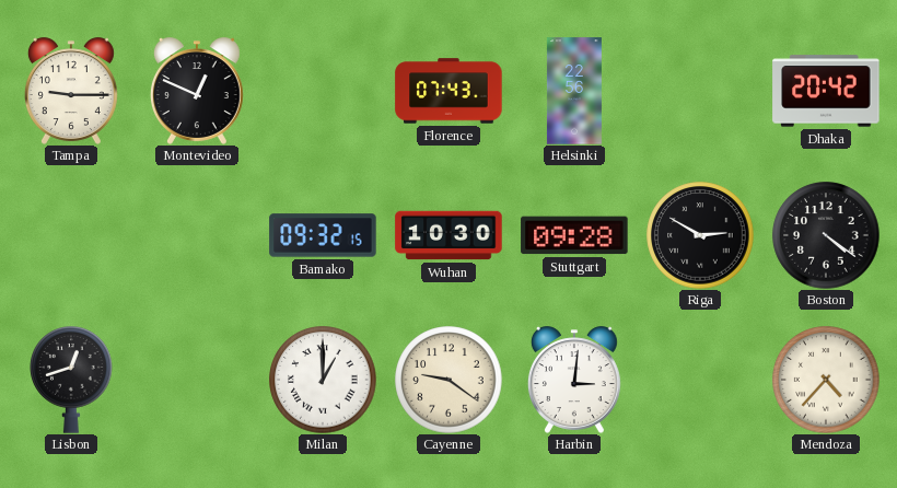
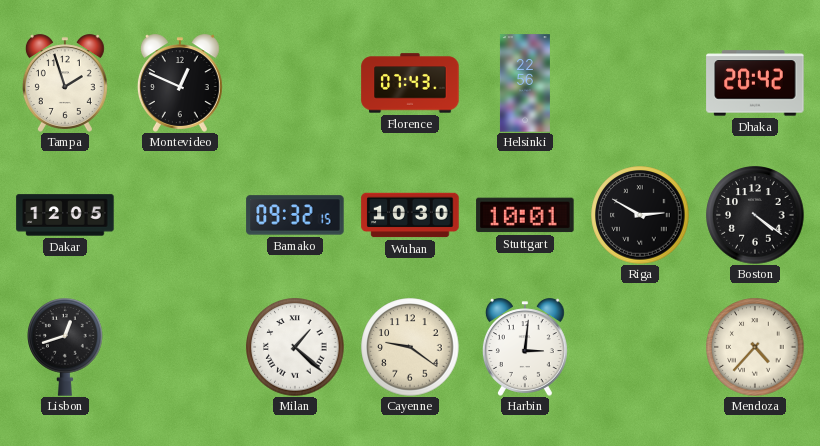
Tampa: 9:15 -> 1:57
Dakar: none -> 12:05
Stuttgart: 09:28 -> 10:01
Milan: 1:00 -> 1:22
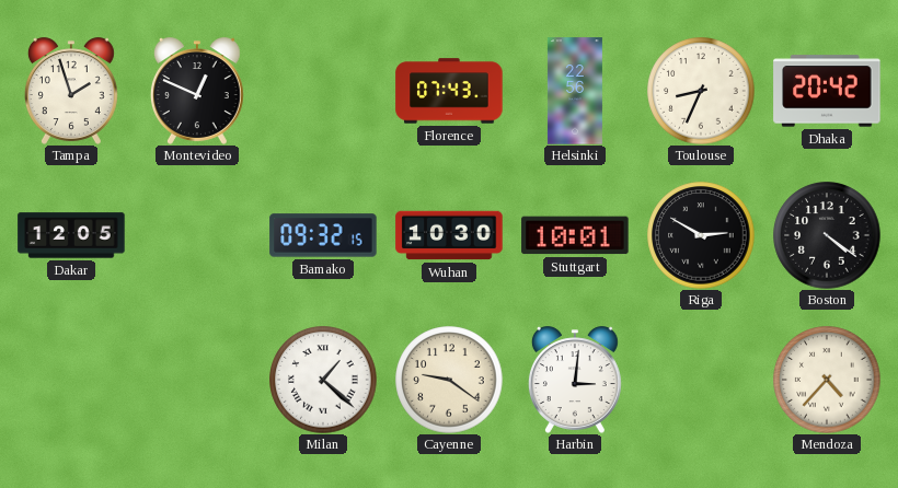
Toulouse: none -> 8:34
Lisbon: 12:42 -> none
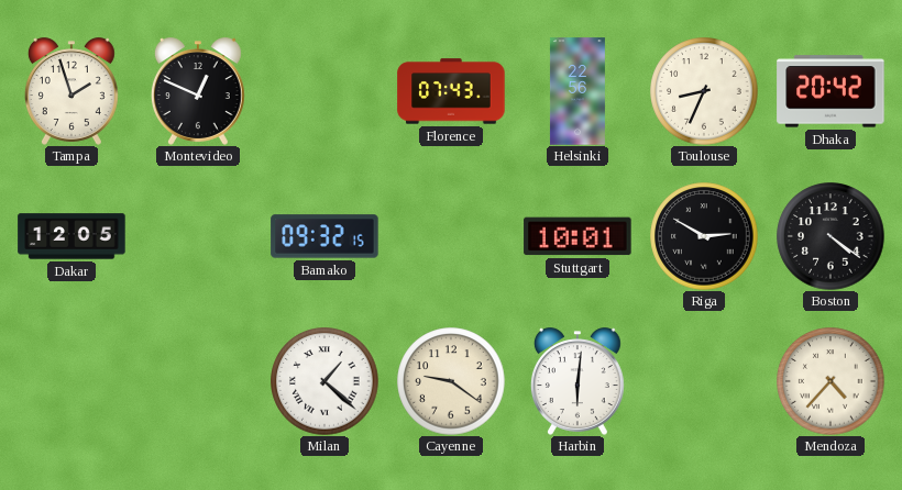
Wuhan: 10:30 -> none
Harbin: 3:01 -> 6:01
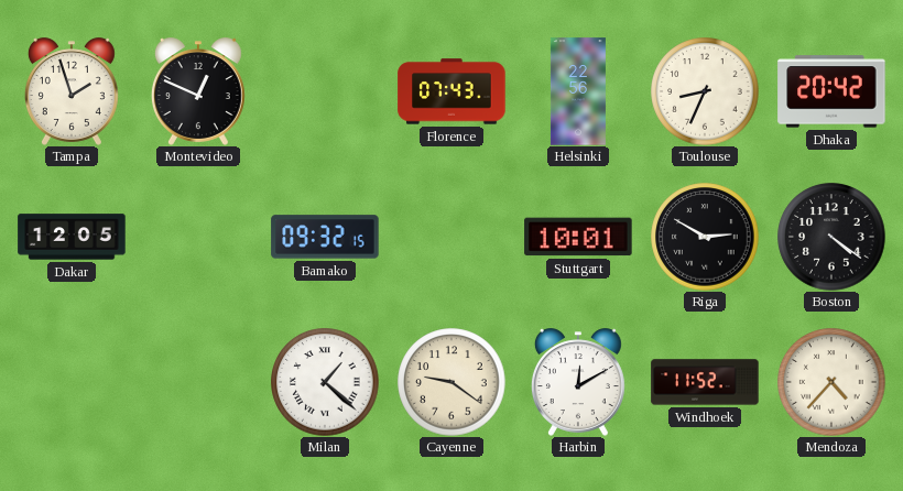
Harbin: 6:01 -> 12:10
Windhoek: none -> 11:52
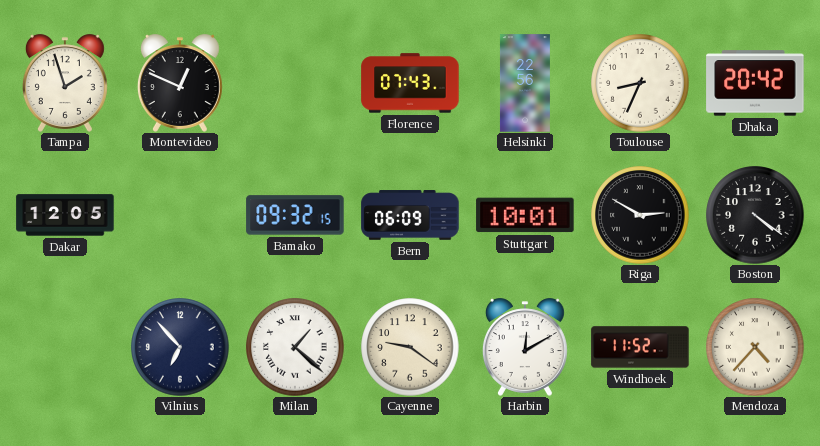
Bern: none -> 06:09
Vilnius: none -> 6:53
